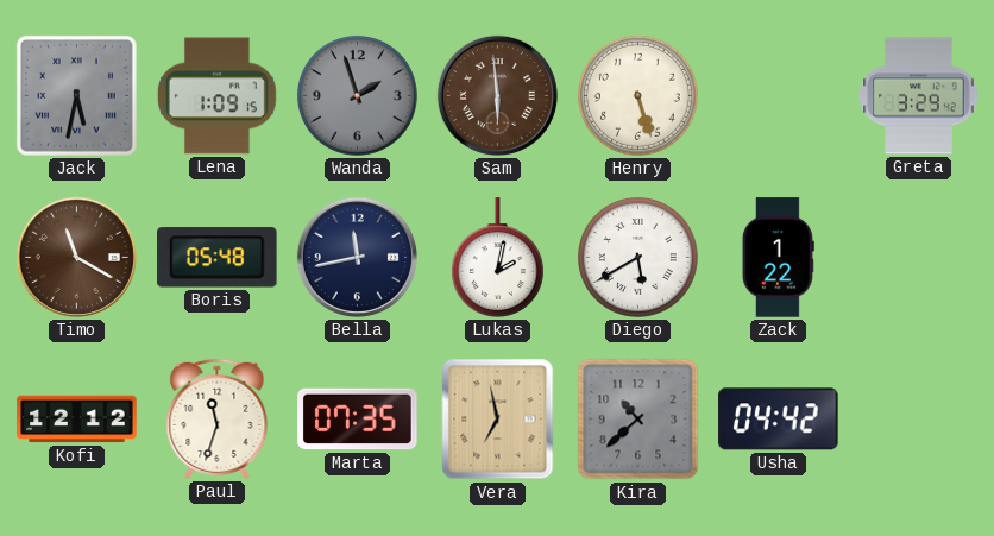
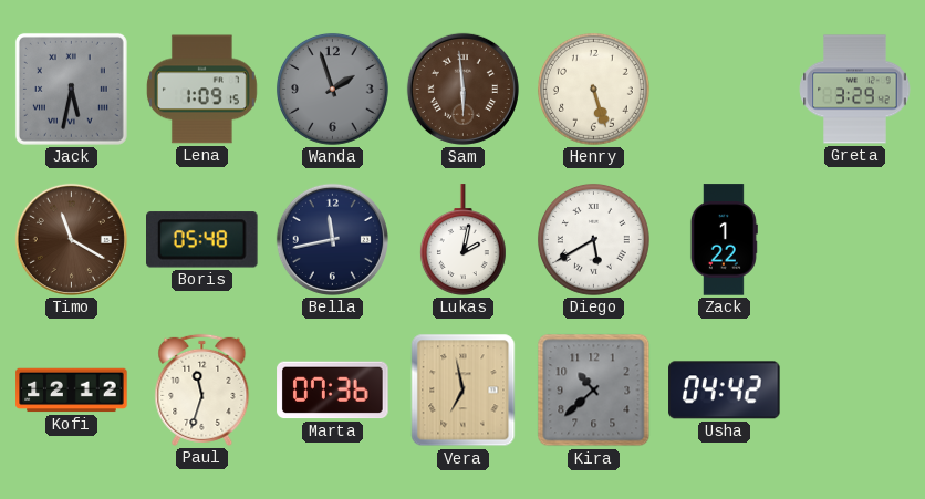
Marta: 07:35 -> 07:36
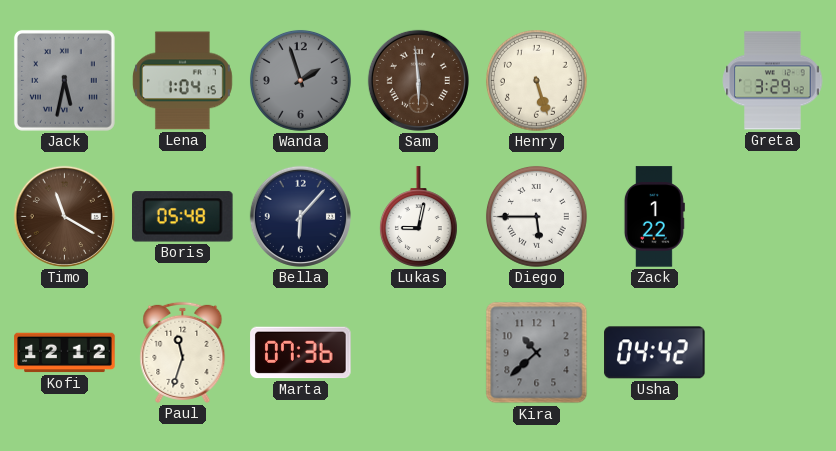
Lena: 1:09 -> 1:04
Bella: 11:43 -> 6:07
Lukas: 2:02 -> 9:02
Diego: 5:40 -> 5:45
Vera: 6:58 -> none
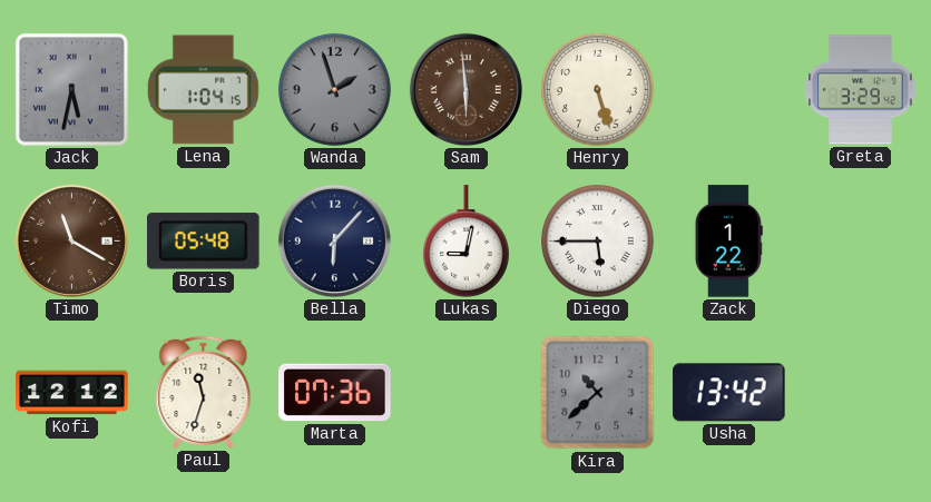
Usha: 04:42 -> 13:42
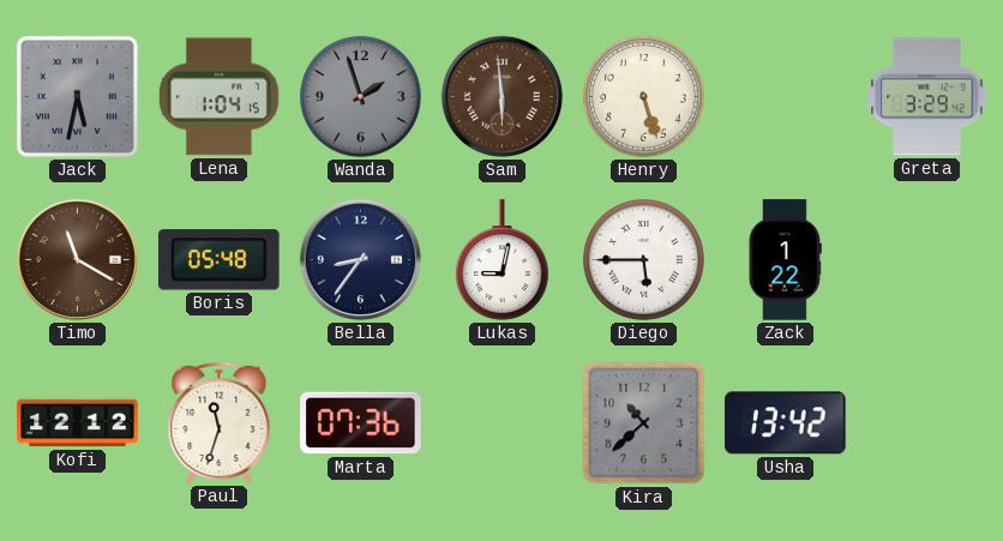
Bella: 6:07 -> 8:36
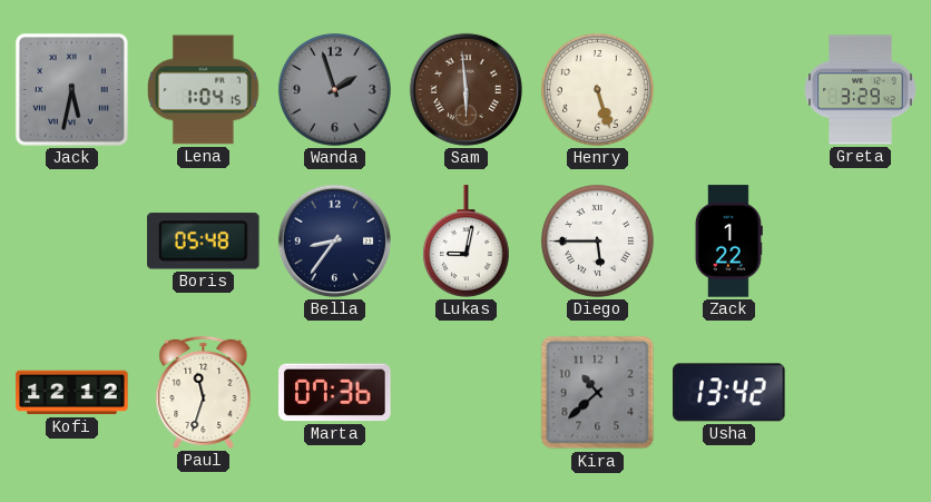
Timo: 11:20 -> none
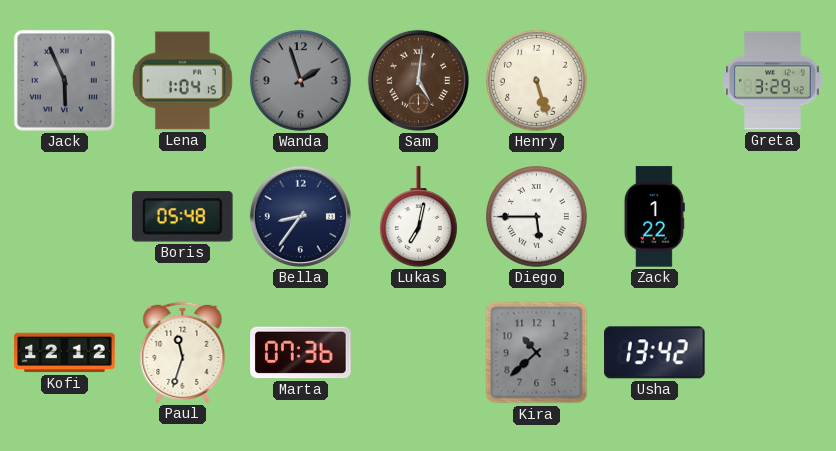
Jack: 5:32 -> 5:56
Sam: 5:59 -> 5:01
Lukas: 9:02 -> 7:02
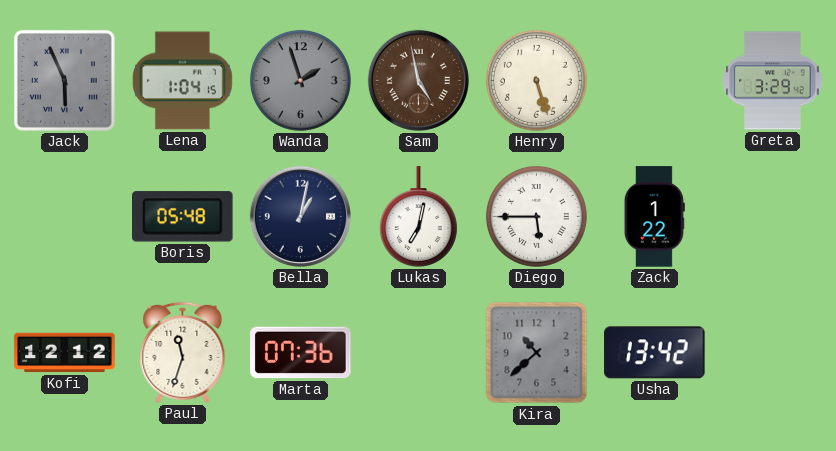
Sam: 5:01 -> 4:58
Bella: 8:36 -> 1:02
